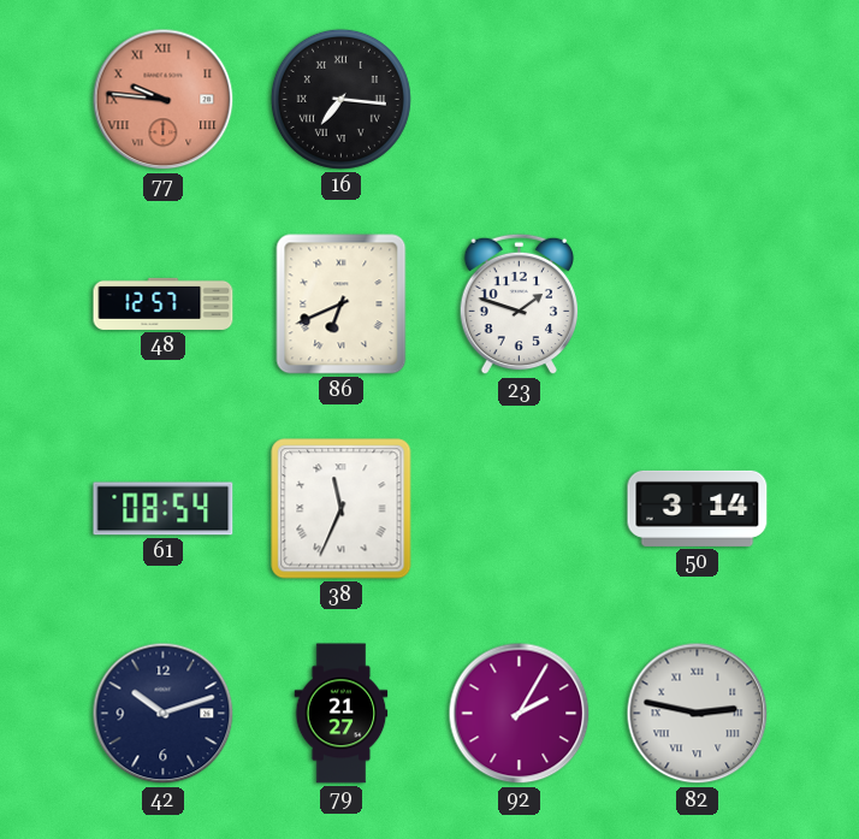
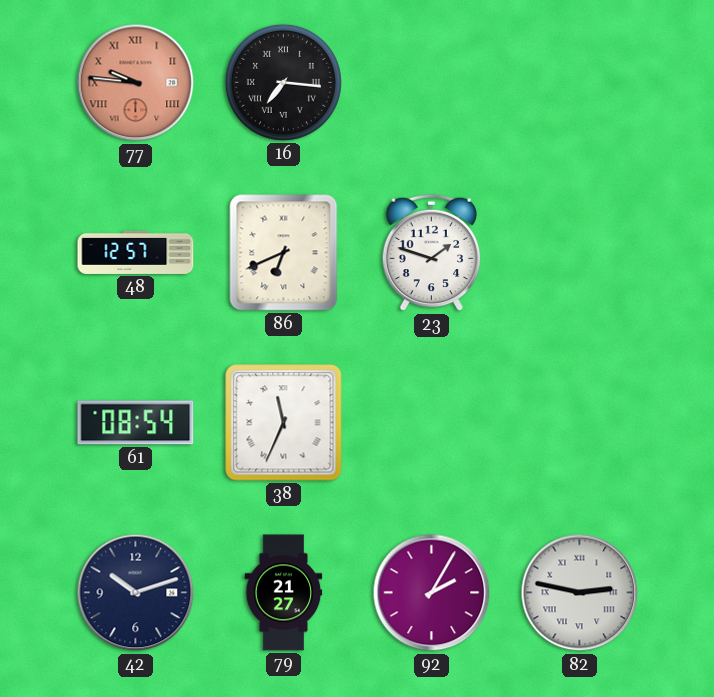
50: 3:14 -> none
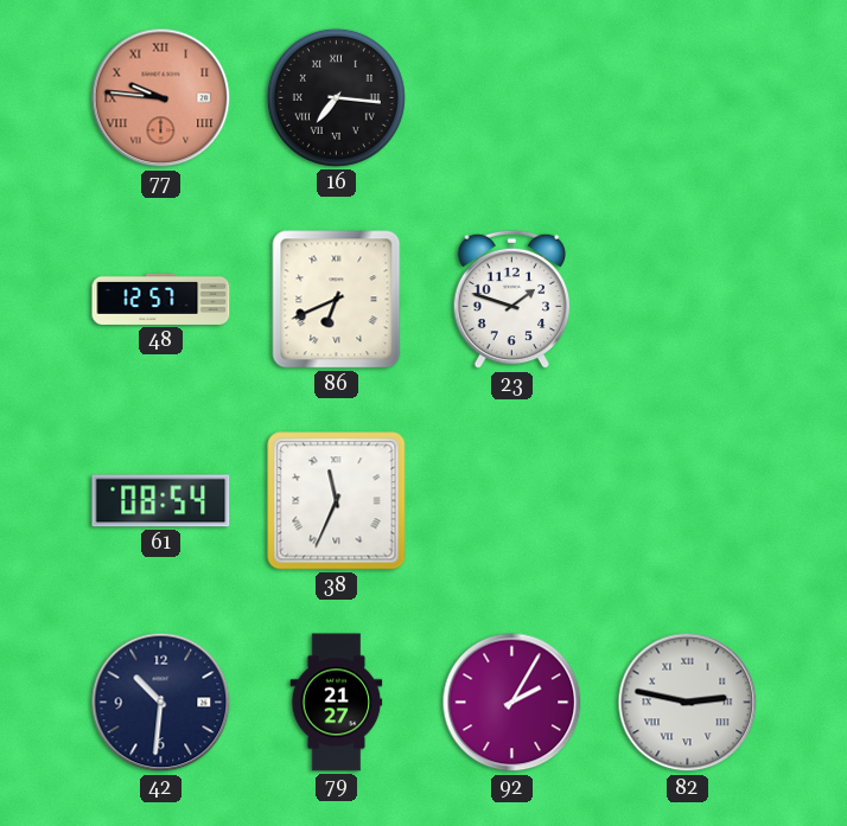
42: 10:12 -> 10:31
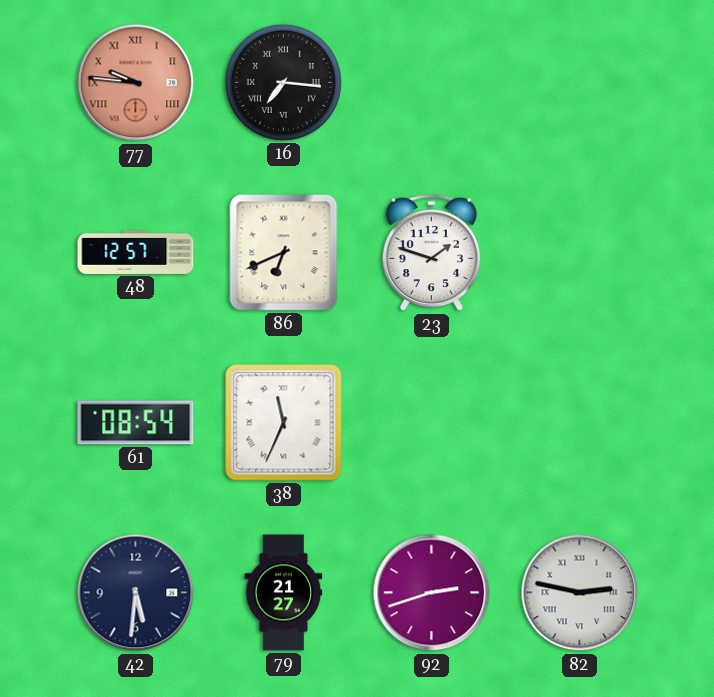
42: 10:31 -> 5:31
92: 2:05 -> 2:42
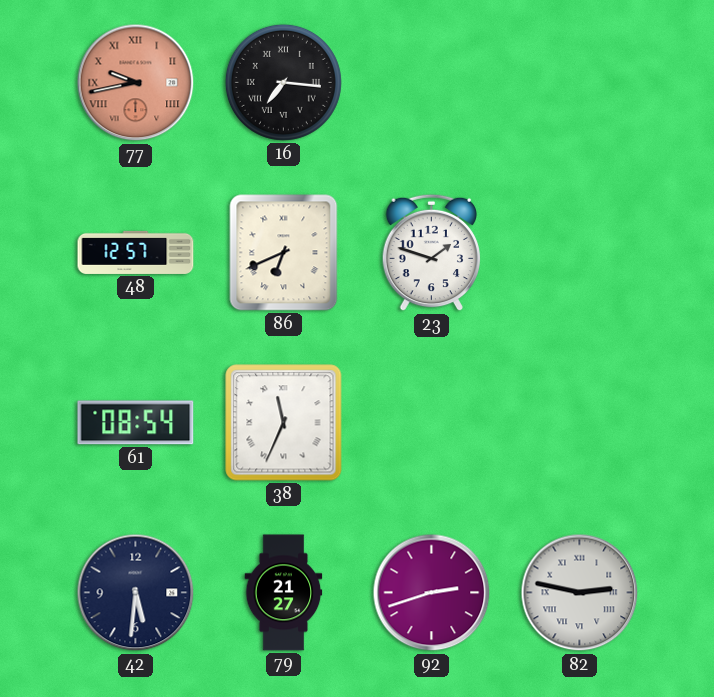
77: 9:46 -> 9:43
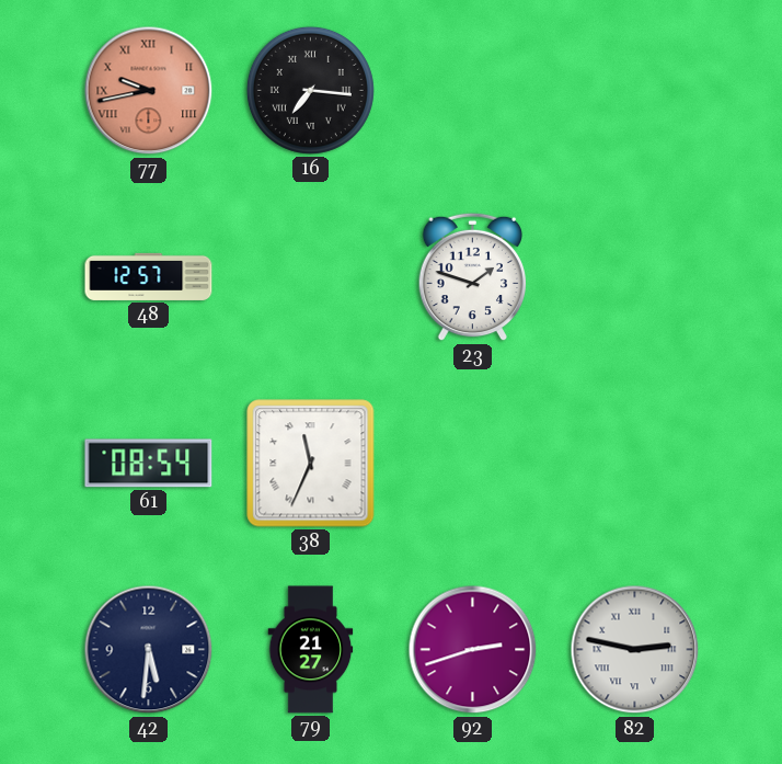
86: 6:41 -> none
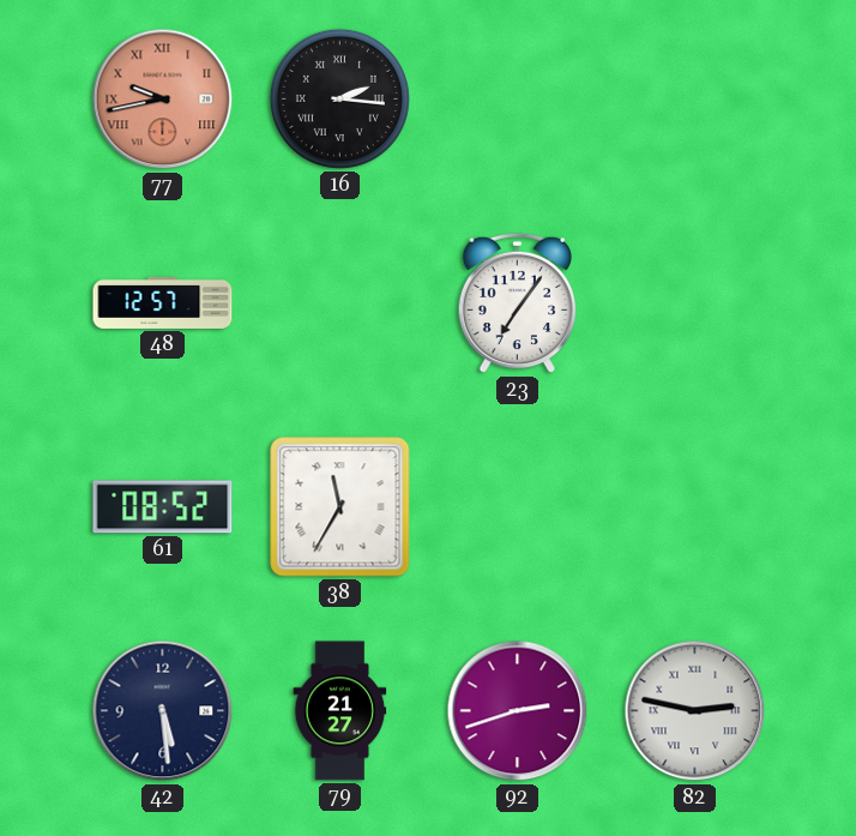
16: 7:16 -> 2:16
23: 1:48 -> 7:06
61: 08:54 -> 08:52
38: 11:34 -> 11:35
42: 5:31 -> 5:29
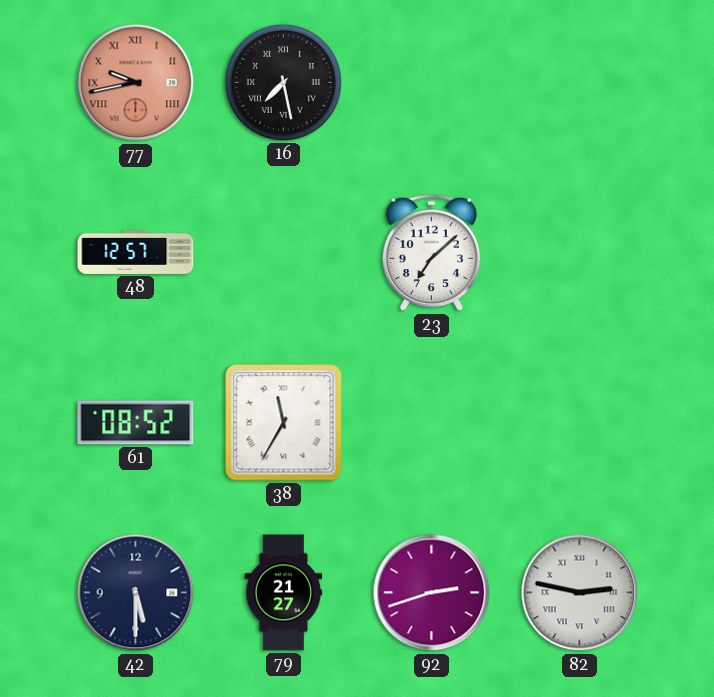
16: 2:16 -> 7:28
23: 7:06 -> 7:08
42: 5:29 -> 5:30
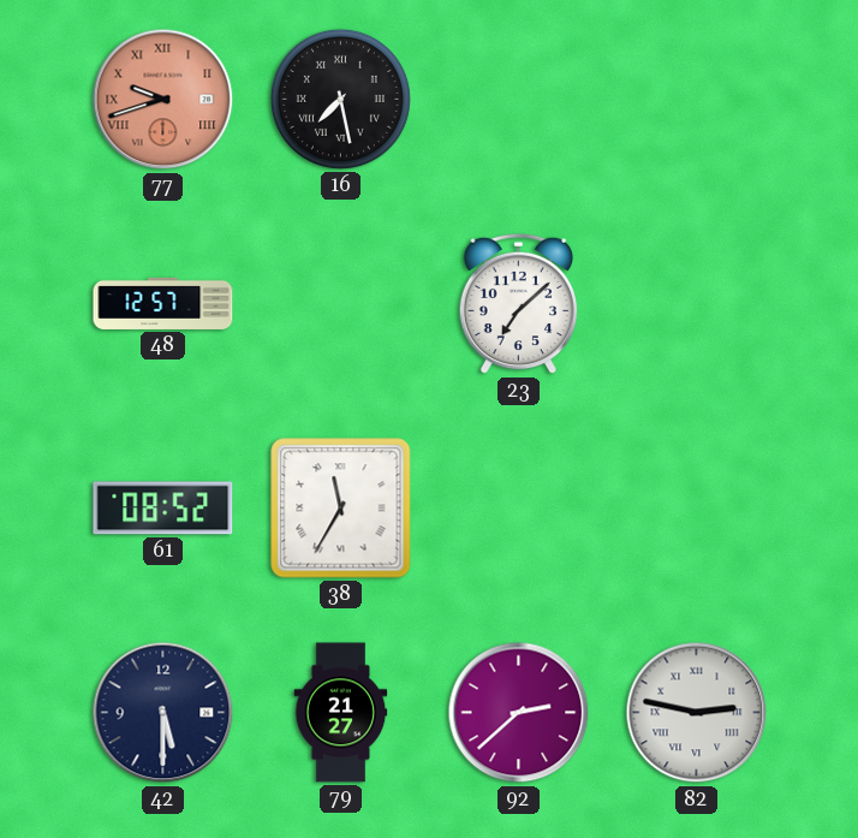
77: 9:43 -> 9:42
92: 2:42 -> 2:38
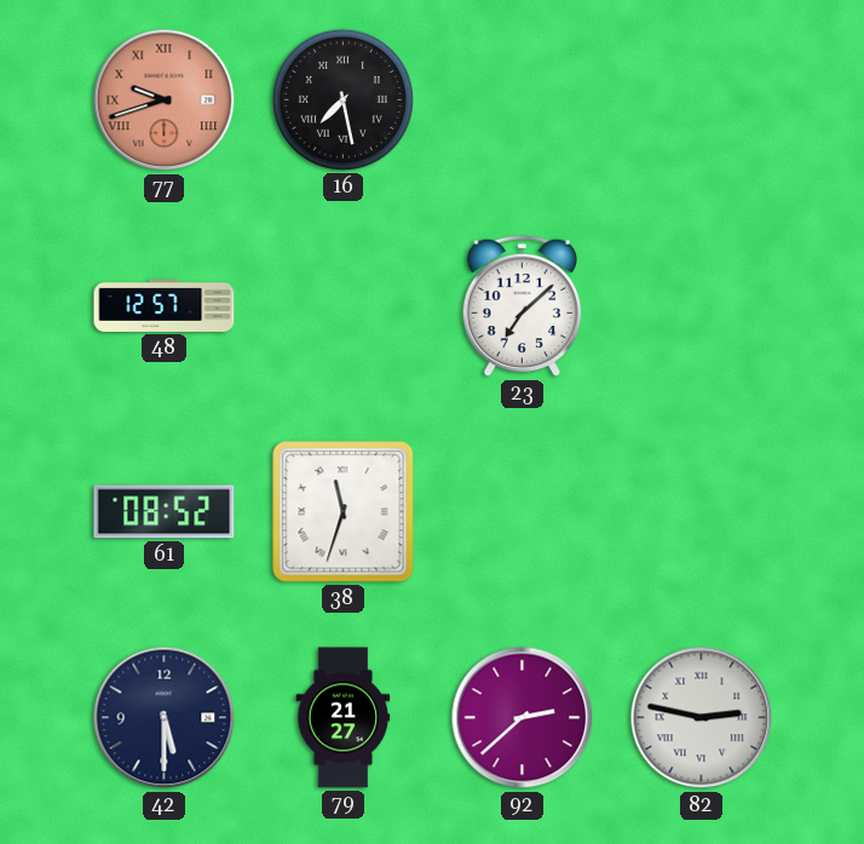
38: 11:35 -> 11:33
